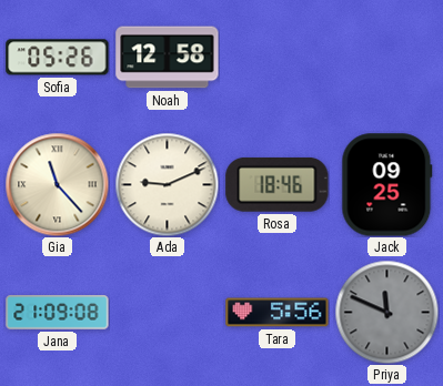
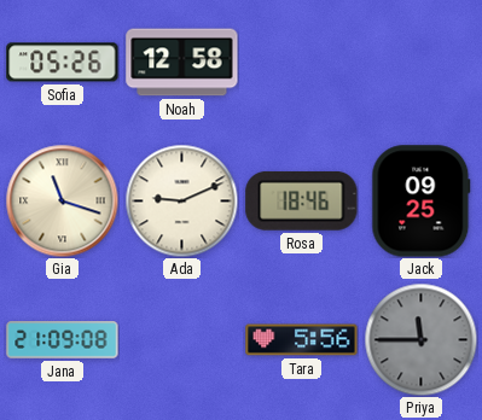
Gia: 11:23 -> 11:18
Priya: 11:49 -> 11:45
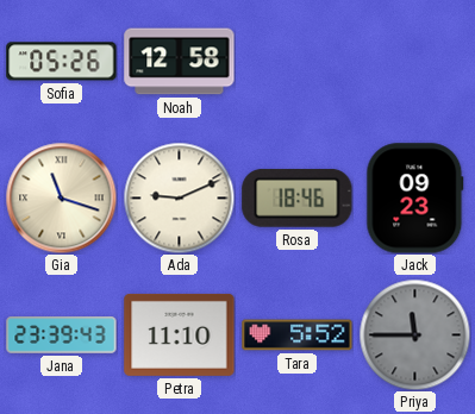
Jack: 09:25 -> 09:23
Jana: 21:09 -> 23:39
Petra: none -> 11:10
Tara: 5:56 -> 5:52
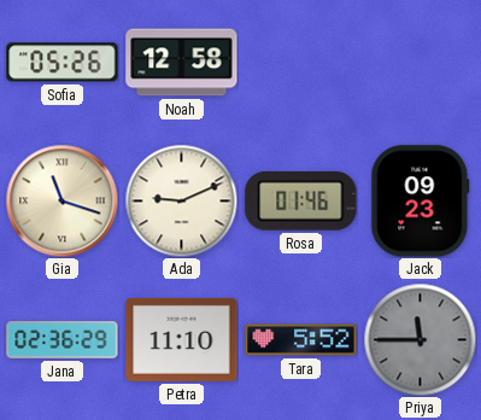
Rosa: 18:46 -> 01:46
Jana: 23:39 -> 02:36
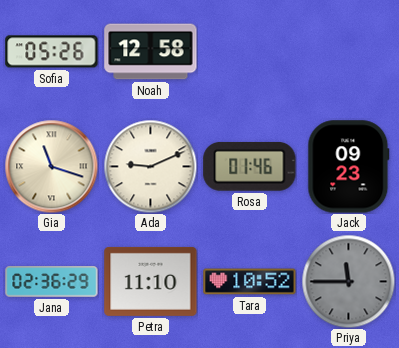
Tara: 5:52 -> 10:52
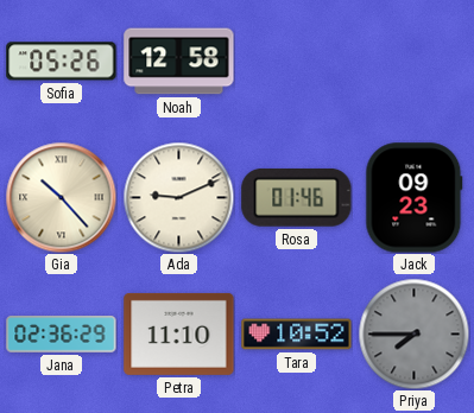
Gia: 11:18 -> 10:23
Priya: 11:45 -> 7:45
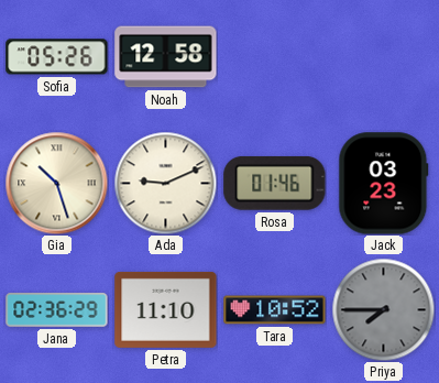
Gia: 10:23 -> 10:27
Jack: 09:23 -> 03:23
